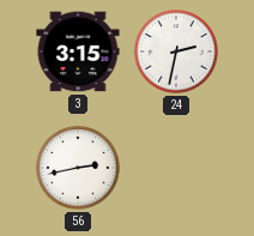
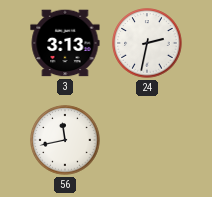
3: 3:15 -> 3:13
56: 2:43 -> 11:43
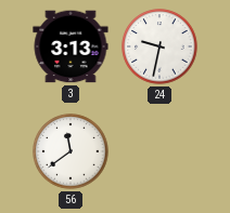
24: 2:32 -> 9:32
56: 11:43 -> 11:39
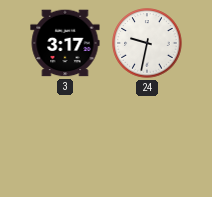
3: 3:13 -> 3:17
56: 11:39 -> none
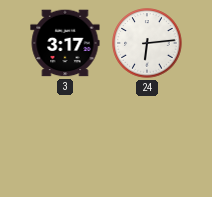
24: 9:32 -> 6:14
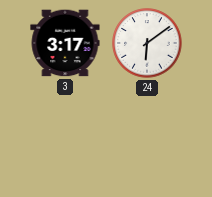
24: 6:14 -> 6:09
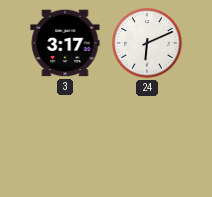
24: 6:09 -> 6:11
